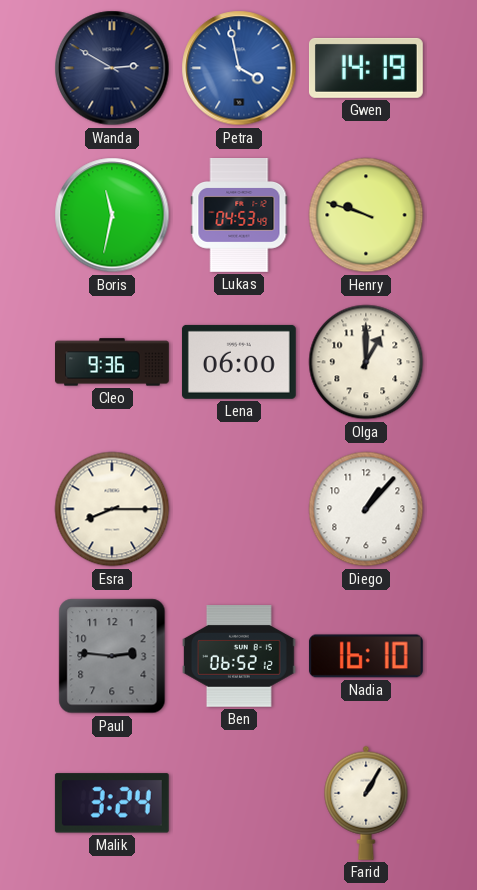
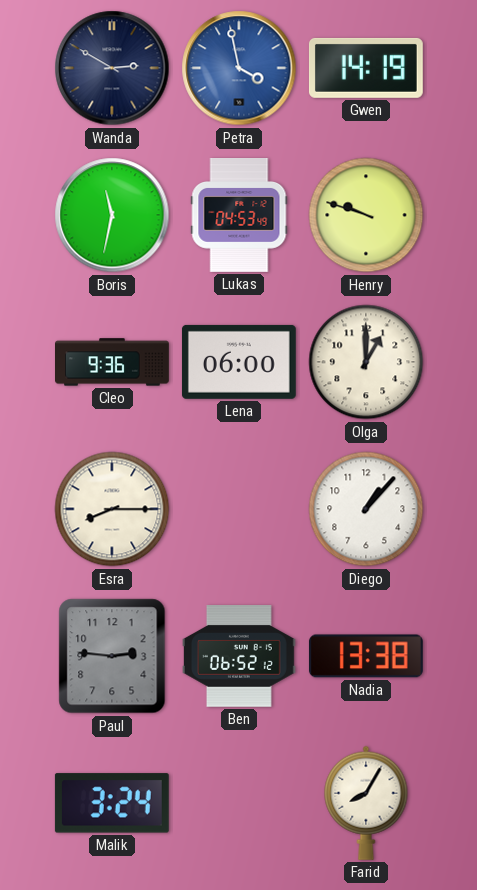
Nadia: 16:10 -> 13:38
Farid: 1:05 -> 8:05
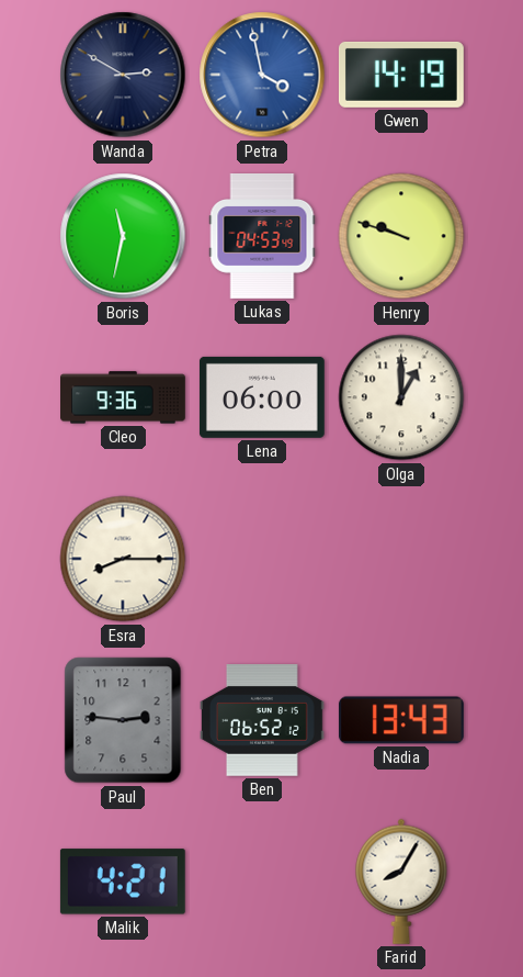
Diego: 1:07 -> none
Nadia: 13:38 -> 13:43
Malik: 3:24 -> 4:21
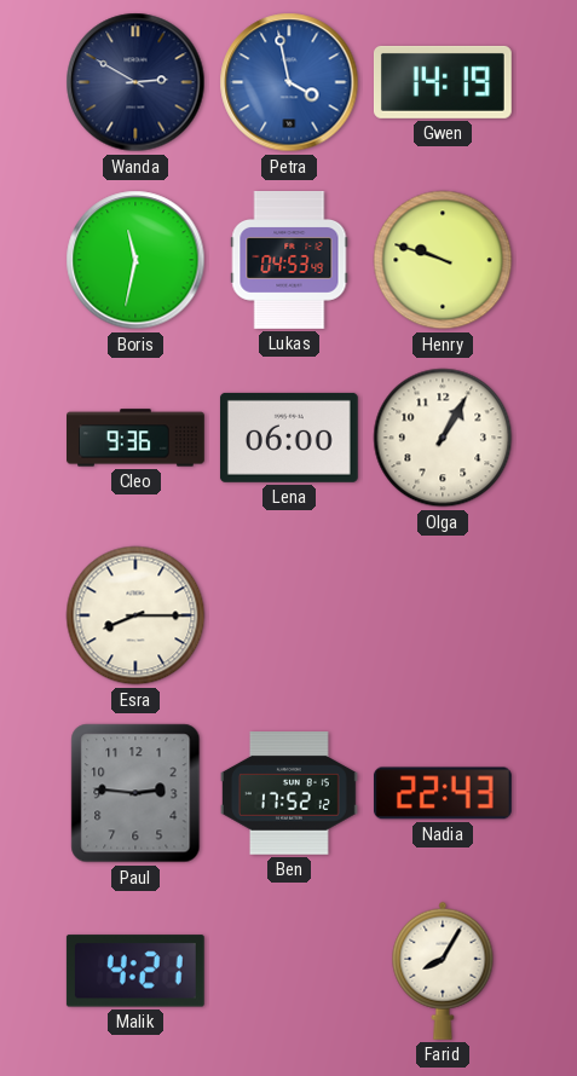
Olga: 1:00 -> 1:05
Ben: 06:52 -> 17:52
Nadia: 13:43 -> 22:43
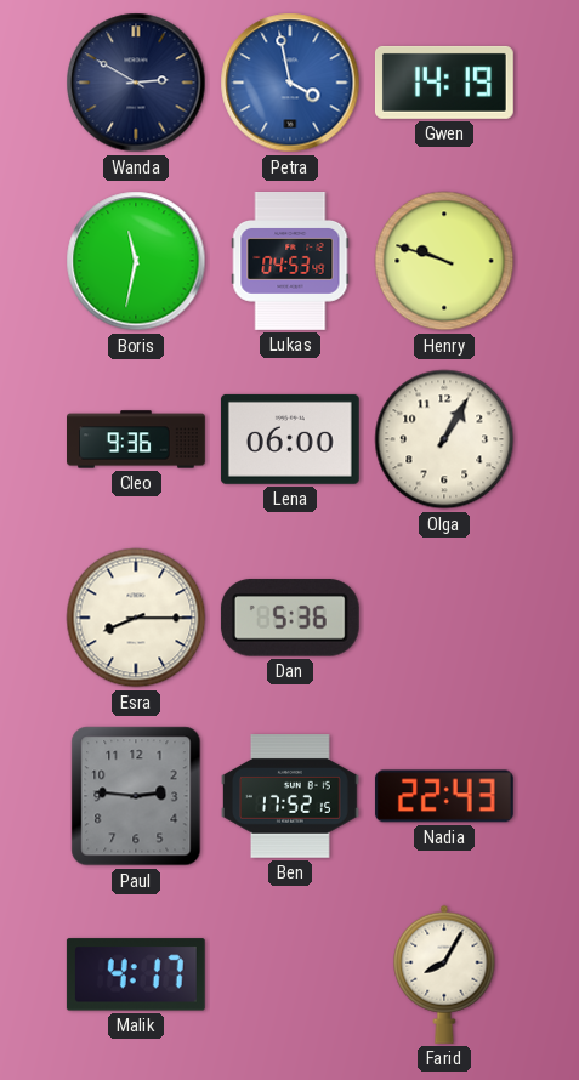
Dan: none -> 5:36
Ben: 17:52:12 -> 17:52:15
Malik: 4:21 -> 4:17
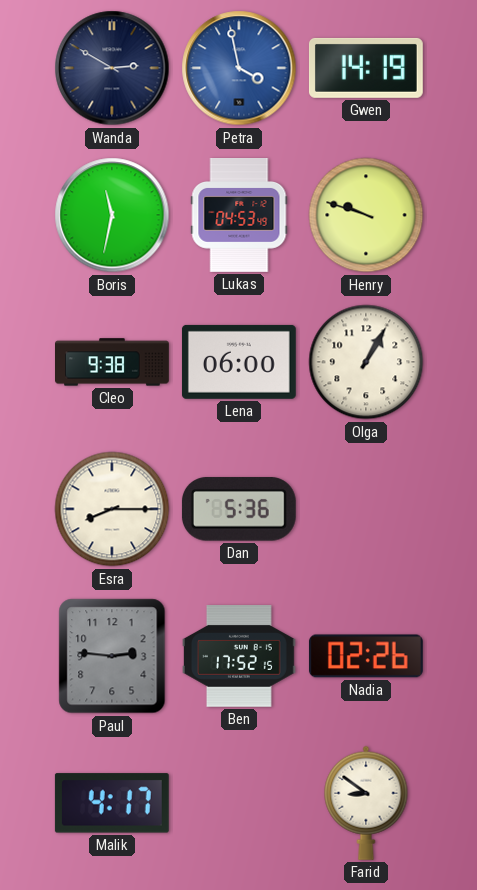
Cleo: 9:36 -> 9:38
Nadia: 22:43 -> 02:26
Farid: 8:05 -> 8:51
